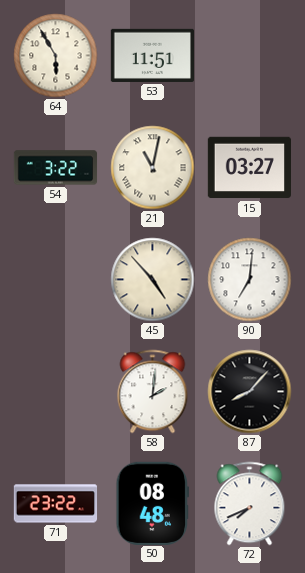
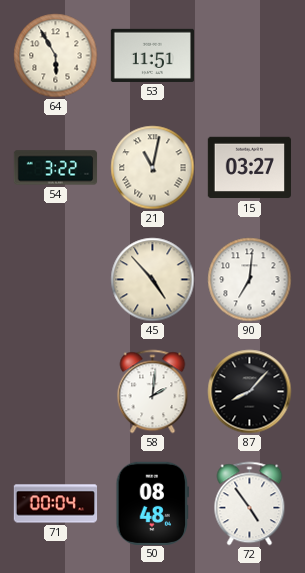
71: 23:22 -> 00:04
72: 7:41 -> 4:54
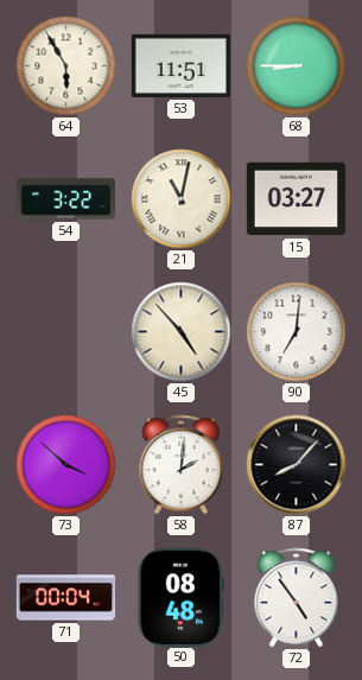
68: none -> 8:45
73: none -> 3:52
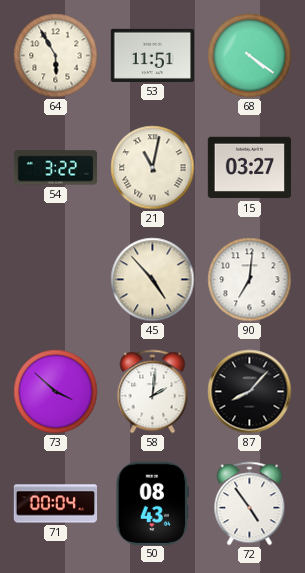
68: 8:45 -> 4:21
50: 08:48 -> 08:43
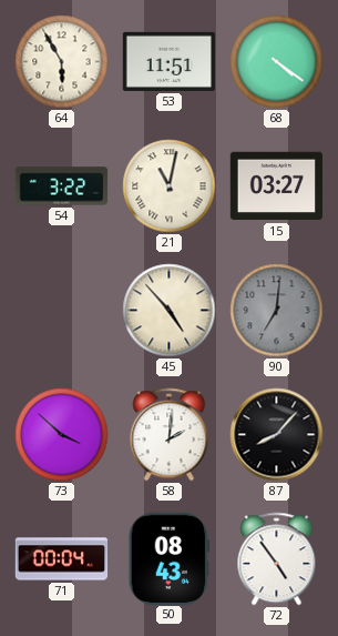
90 dial: white -> grey
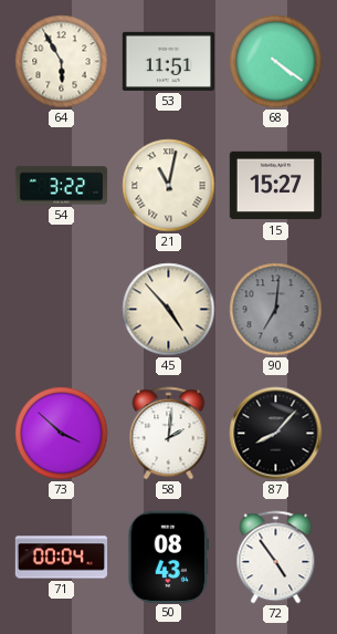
15: 03:27 -> 15:27
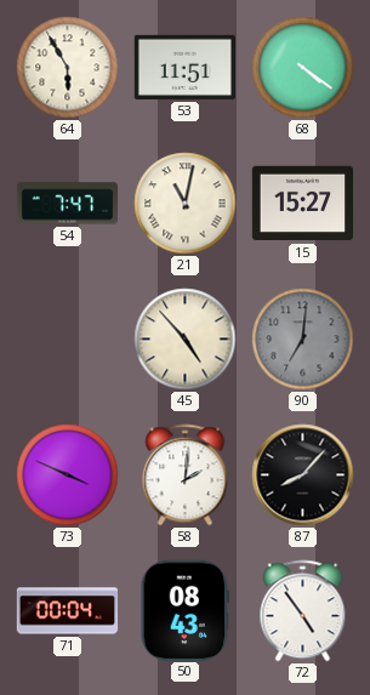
54: 3:22 -> 7:47
73: 3:52 -> 3:49
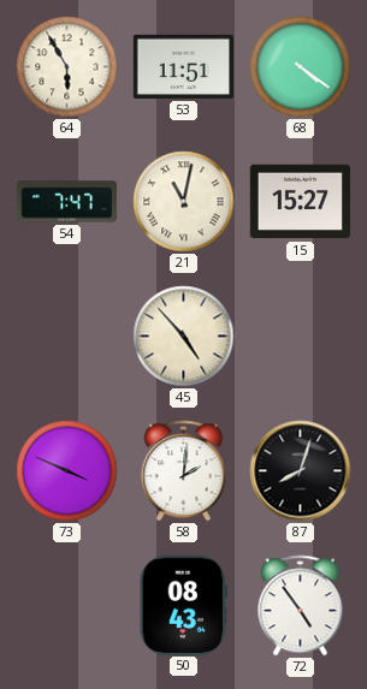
90: 7:01 -> none
87: 8:07 -> 8:03
71: 00:04 -> none
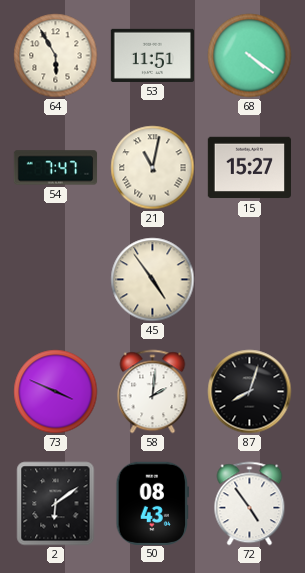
45: 4:53 -> 4:54
2: none -> 6:09
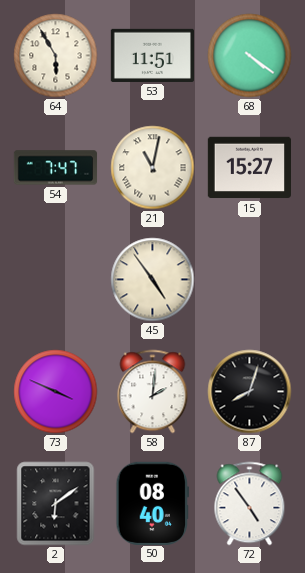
50: 08:43 -> 08:40
